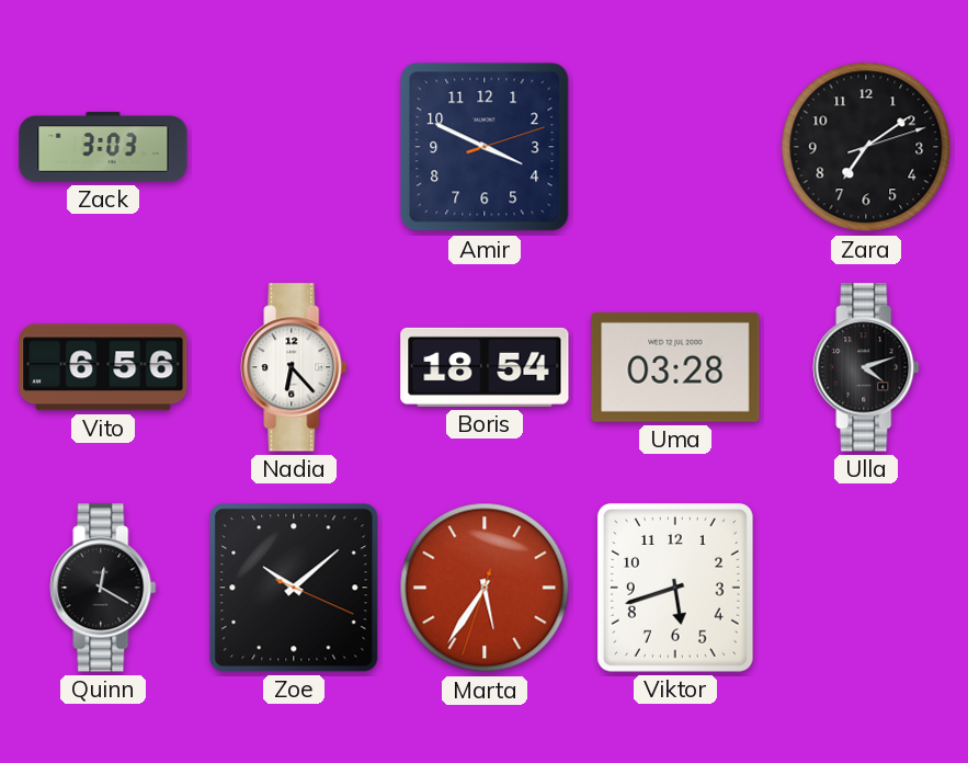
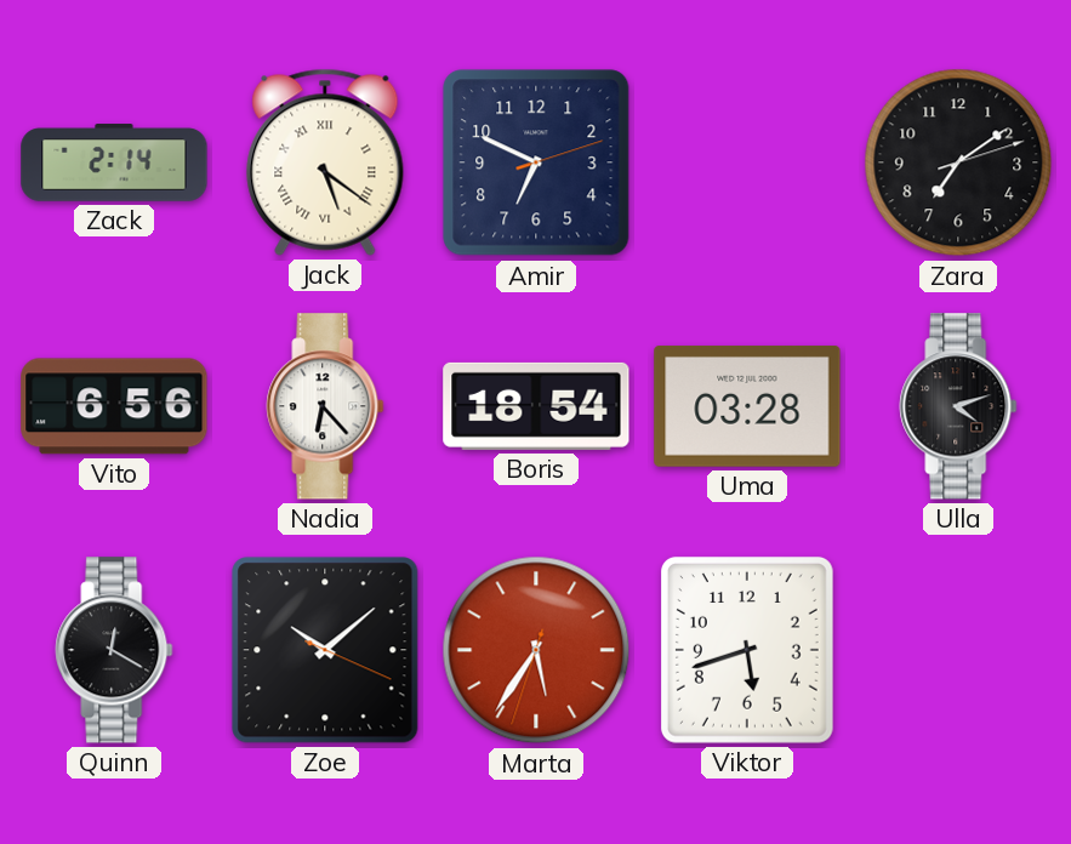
Zack: 3:03 -> 2:14
Jack: none -> 5:21
Amir: 3:49 -> 6:49
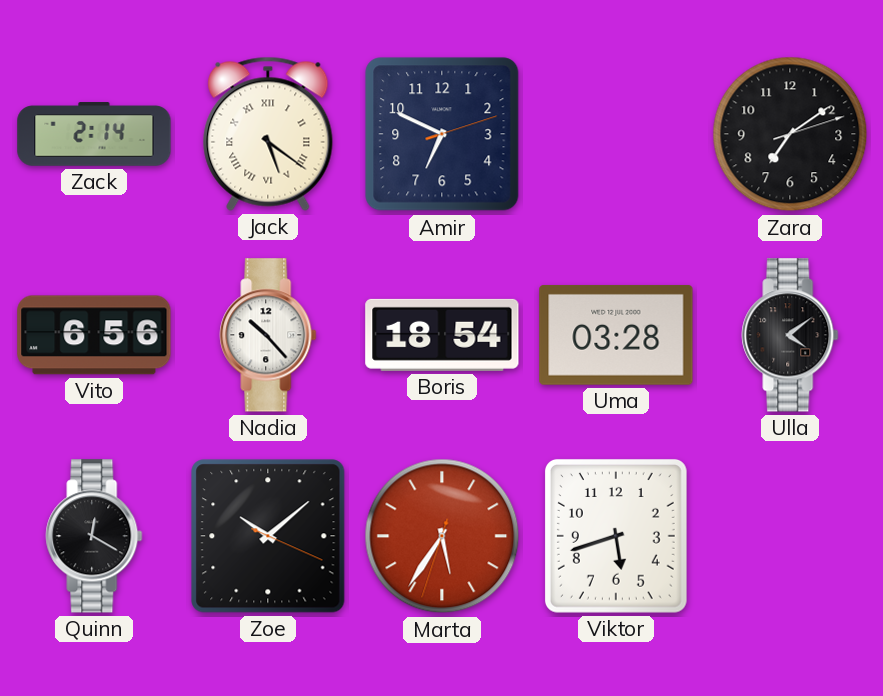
Nadia: 6:23 -> 10:23
Ulla: 4:12 -> 4:09
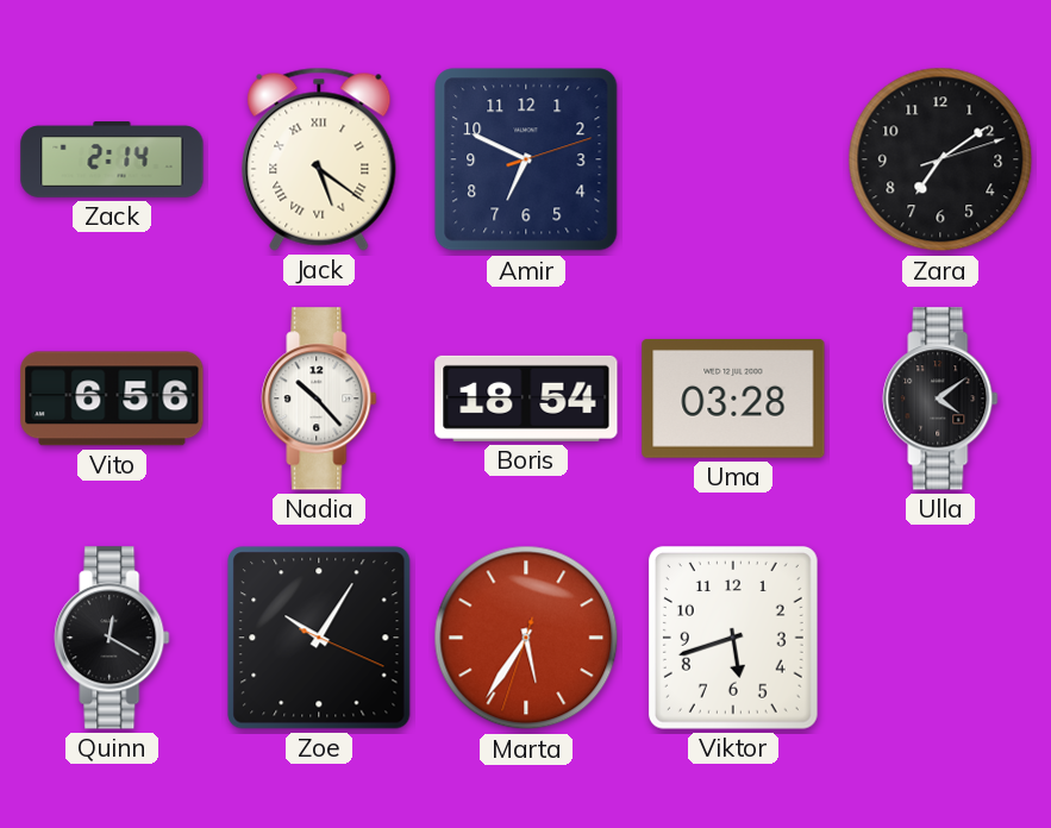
Zoe: 10:08 -> 10:05
